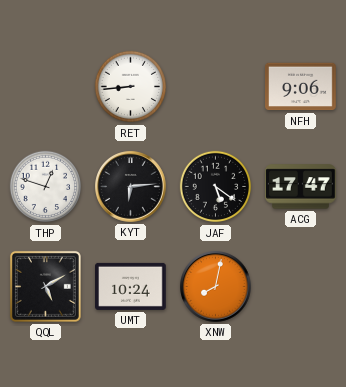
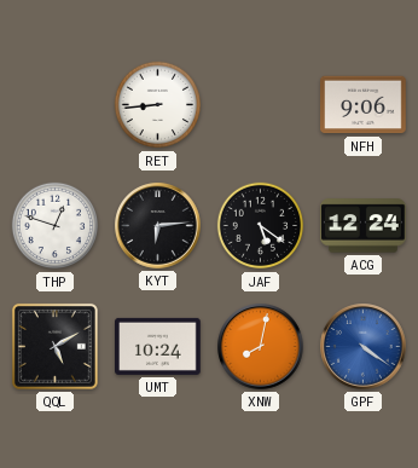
ACG: 17:47 -> 12:24
GPF: none -> 4:21
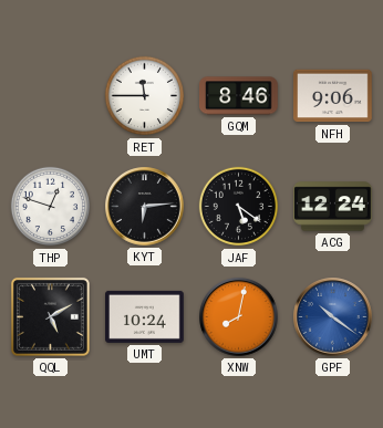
RET: 8:44 -> 11:45
GQM: none -> 8:46
GPF: 4:21 -> 10:21
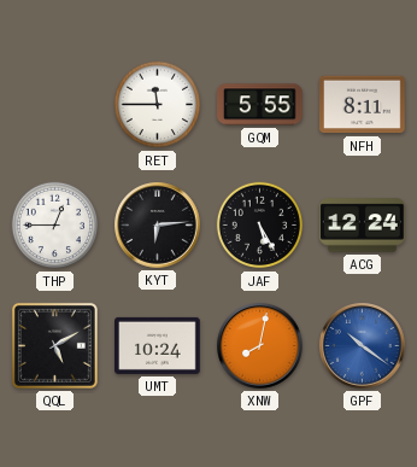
GQM: 8:46 -> 5:55
NFH: 9:06 -> 8:11
THP: 12:48 -> 12:45
JAF: 5:21 -> 5:25
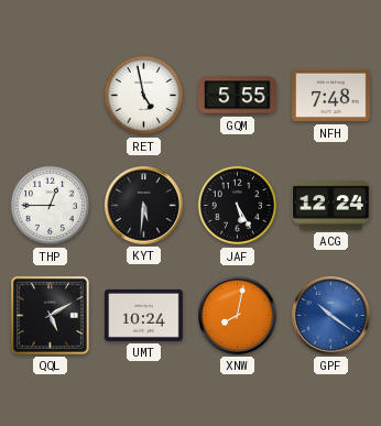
RET: 11:45 -> 4:58
NFH: 8:11 -> 7:48
KYT: 6:14 -> 5:31
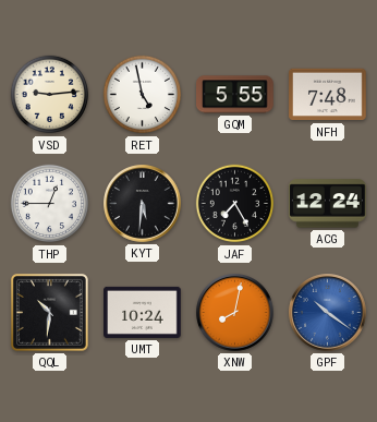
VSD: none -> 9:14
JAF: 5:25 -> 7:25
QQL: 5:10 -> 10:31
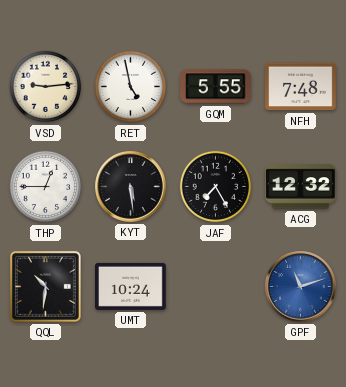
KYT: 5:31 -> 5:29
ACG: 12:24 -> 12:32
XNW: 8:02 -> none
GPF: 10:21 -> 11:12
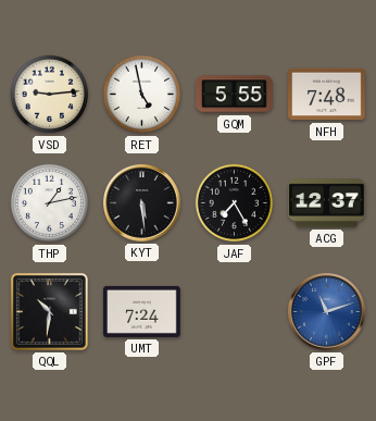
THP: 12:45 -> 1:13
ACG: 12:32 -> 12:37
UMT: 10:24 -> 7:24
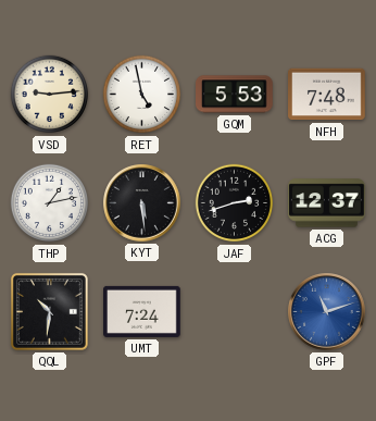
GQM: 5:55 -> 5:53
JAF: 7:25 -> 2:42
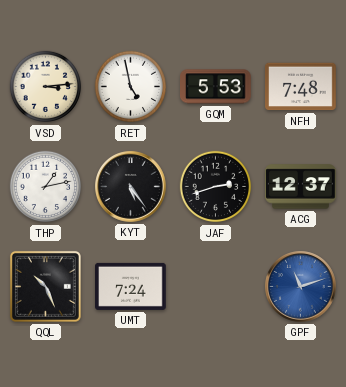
VSD: 9:14 -> 3:14
KYT: 5:29 -> 5:24
QQL: 10:31 -> 10:26
